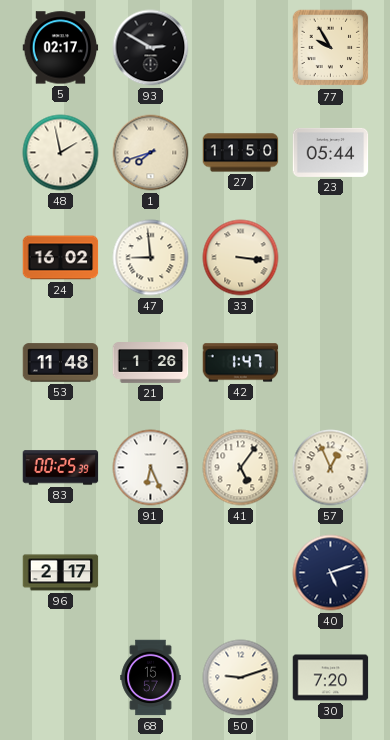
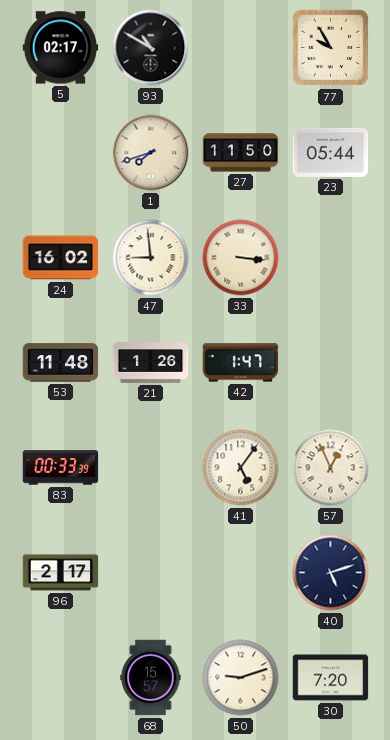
93: 2:50 -> 10:50
48: 1:58 -> none
83: 00:25 -> 00:33
91: 6:26 -> none
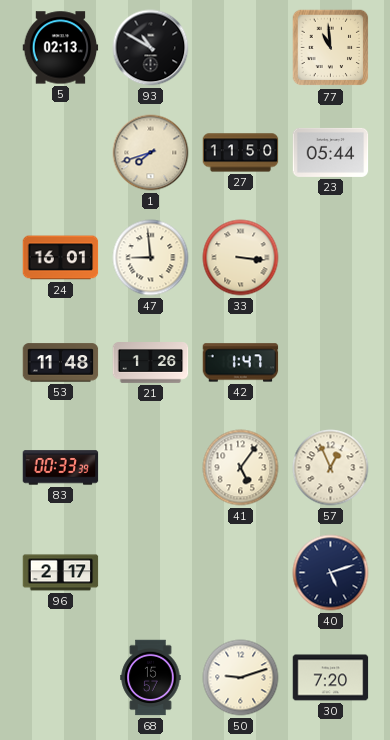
5: 02:17 -> 02:13
77: 9:55 -> 10:59
24: 16:02 -> 16:01
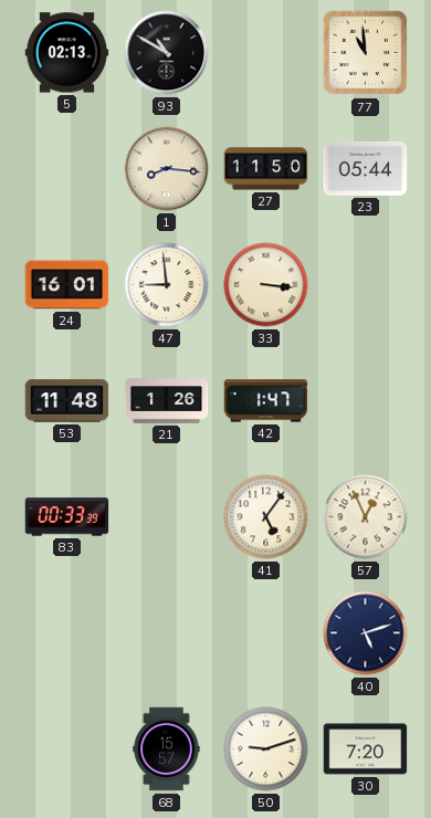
1: 7:42 -> 8:16
96: 2:17 -> none
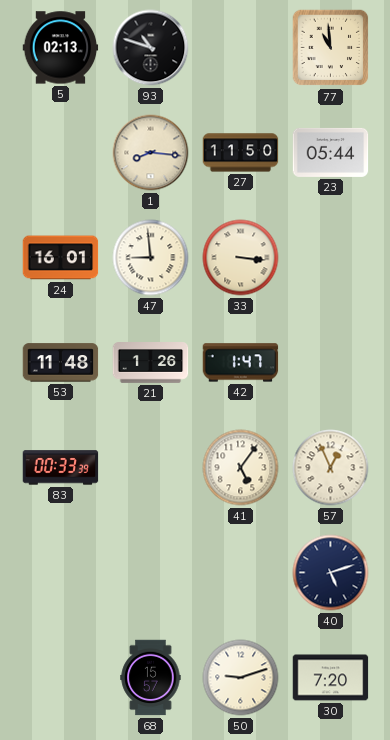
93: 10:50 -> 10:48
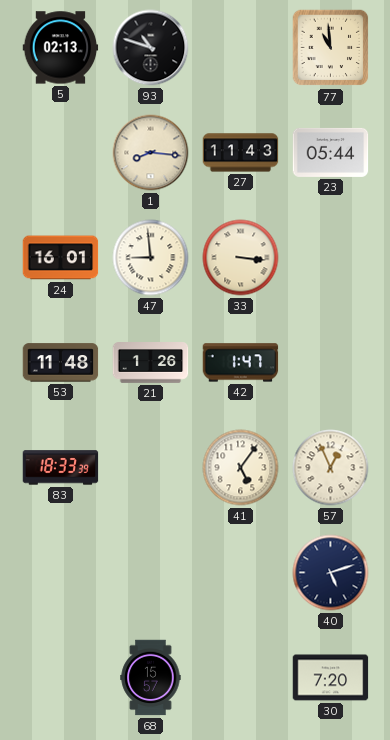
27: 11:50 -> 11:43
83: 00:33 -> 18:33
50: 9:12 -> none
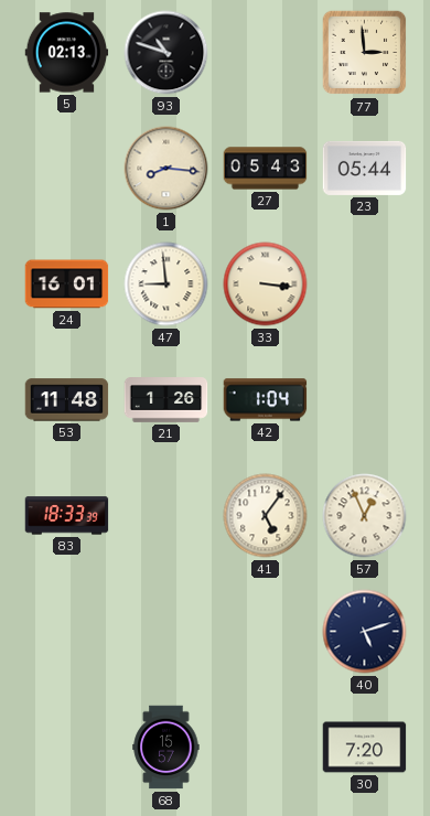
77: 10:59 -> 2:59
27: 11:43 -> 05:43
42: 1:47 -> 1:04
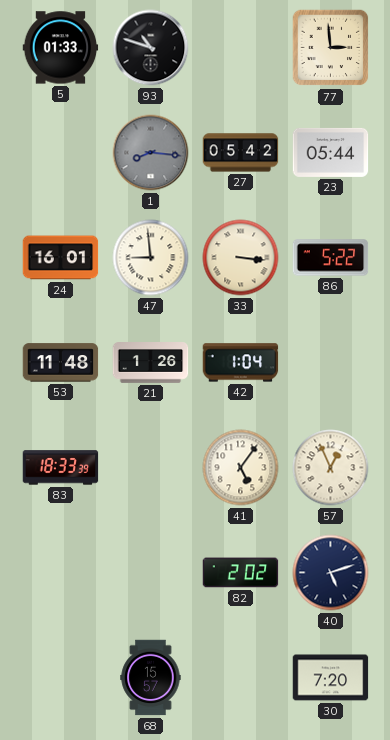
5: 02:13 -> 01:33
1 dial: cream -> grey
27: 05:43 -> 05:42
86: none -> 5:22
82: none -> 2:02
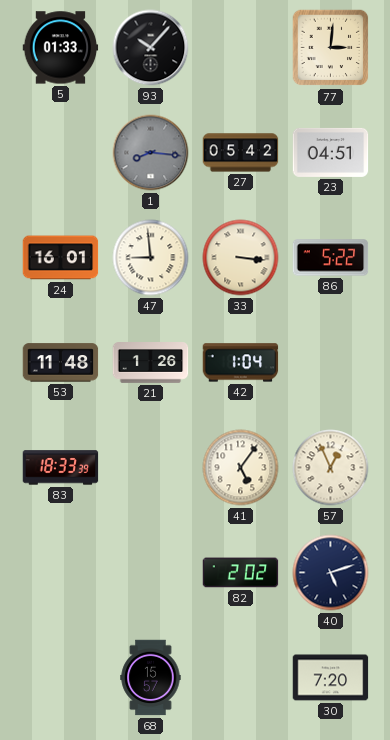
93: 10:48 -> 10:07
77: 2:59 -> 3:01
23: 05:44 -> 04:51
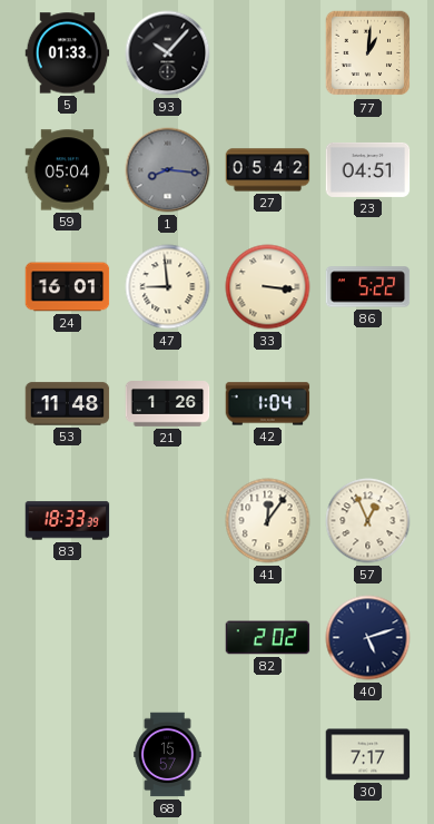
77: 3:01 -> 1:01
59: none -> 05:04
41: 5:06 -> 12:06
30: 7:20 -> 7:17
